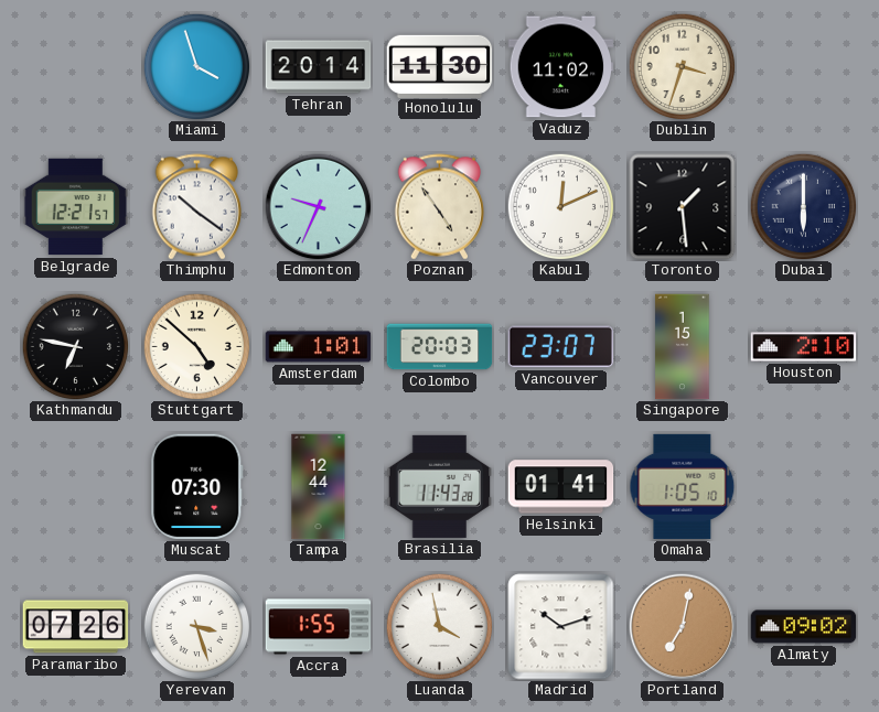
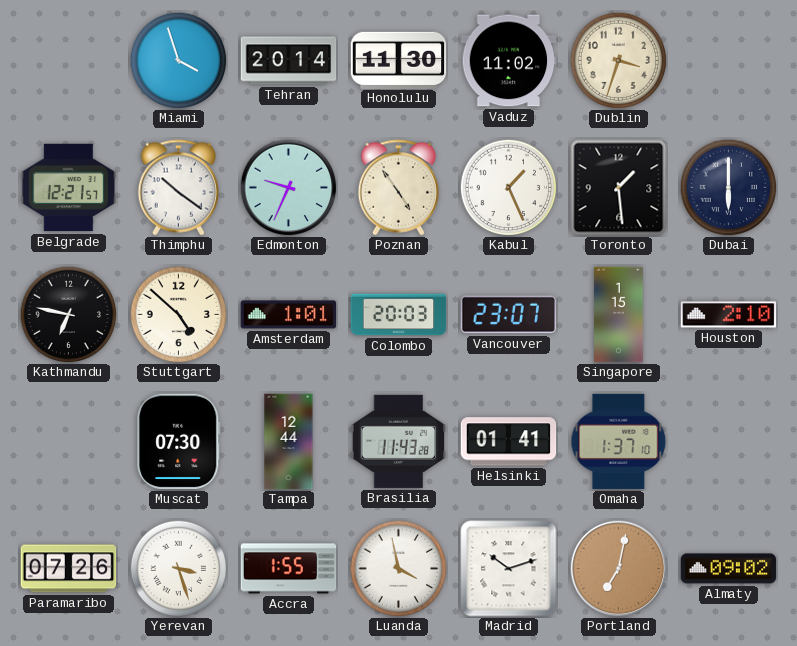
Kabul: 12:11 -> 1:26
Omaha: 1:05 -> 1:37
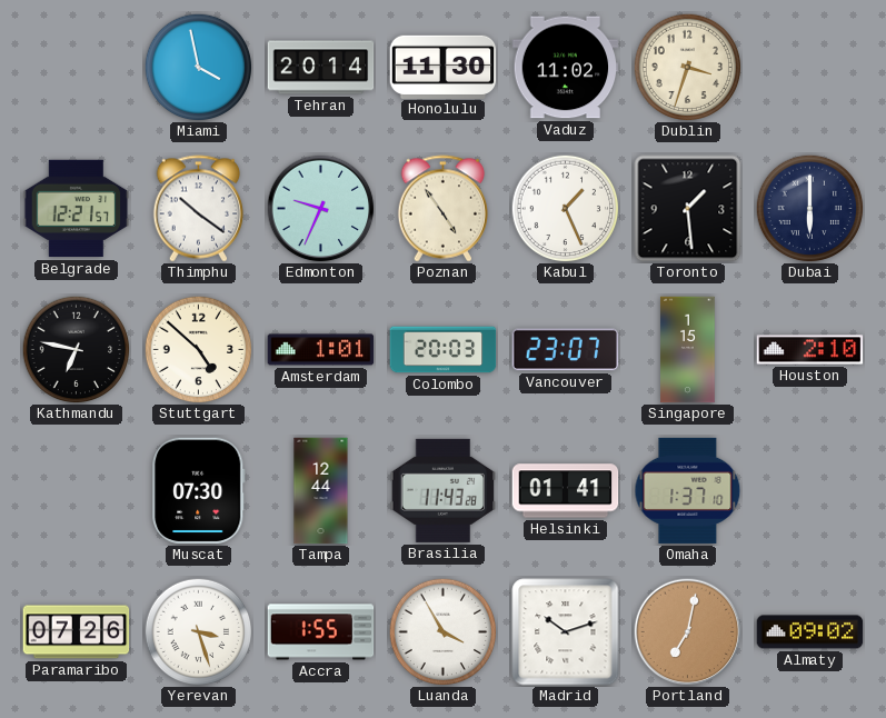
Miami: 3:57 -> 3:58
Luanda: 3:58 -> 3:55
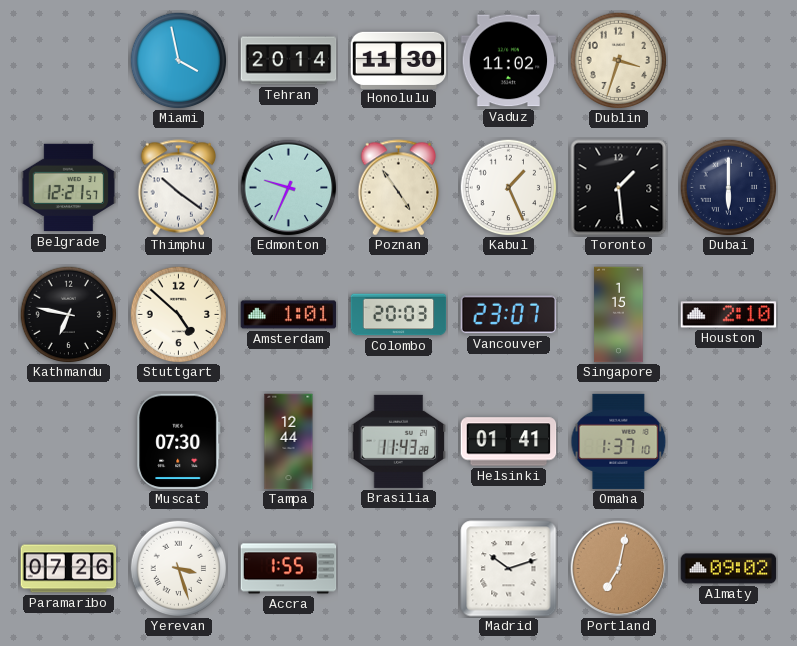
Luanda: 3:55 -> none
